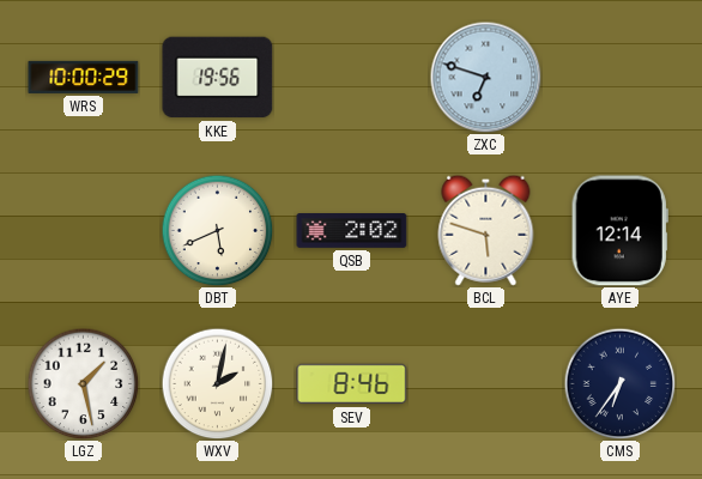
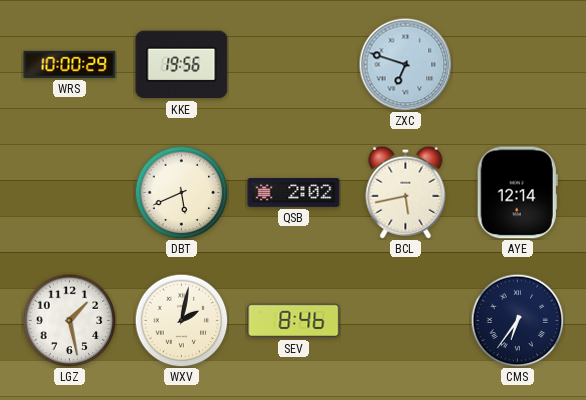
BCL: 5:48 -> 5:43
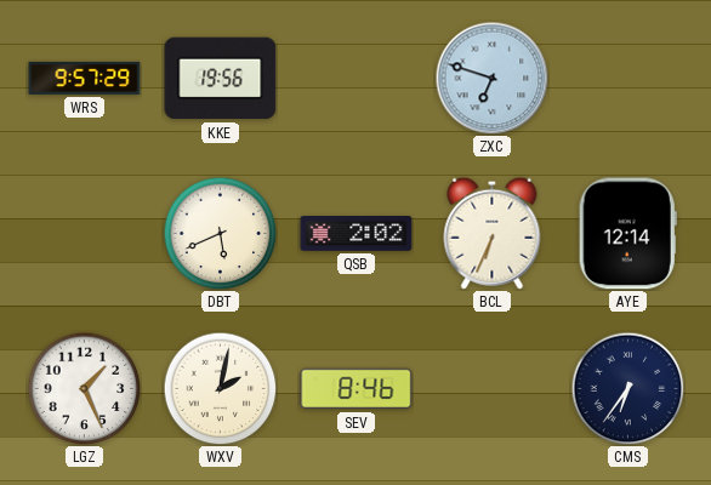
WRS: 10:00 -> 9:57
BCL: 5:43 -> 6:34
LGZ: 1:28 -> 1:26
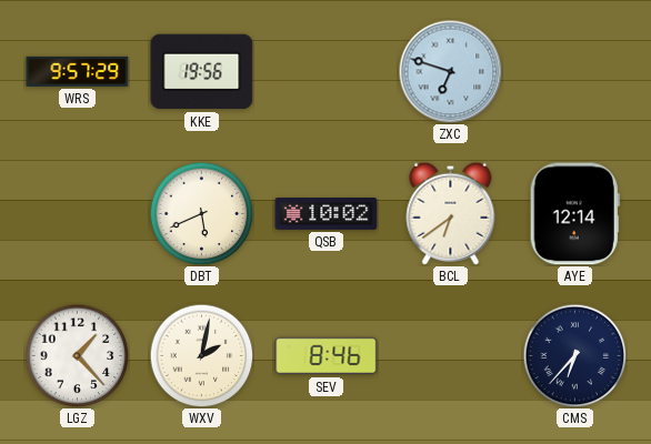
QSB: 2:02 -> 10:02
BCL: 6:34 -> 6:39
LGZ: 1:26 -> 1:23
CMS: 6:36 -> 6:37
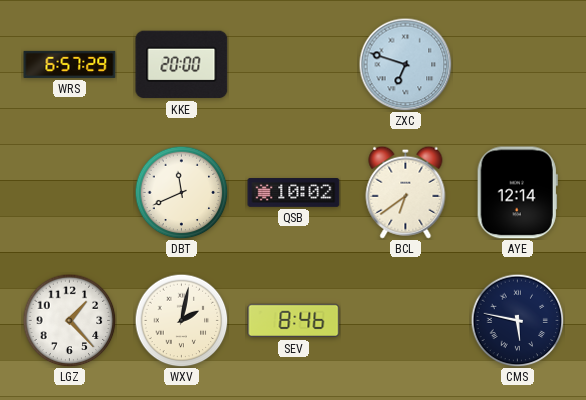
WRS: 9:57 -> 6:57
KKE: 19:56 -> 20:00
DBT: 5:41 -> 11:41
CMS: 6:37 -> 5:47
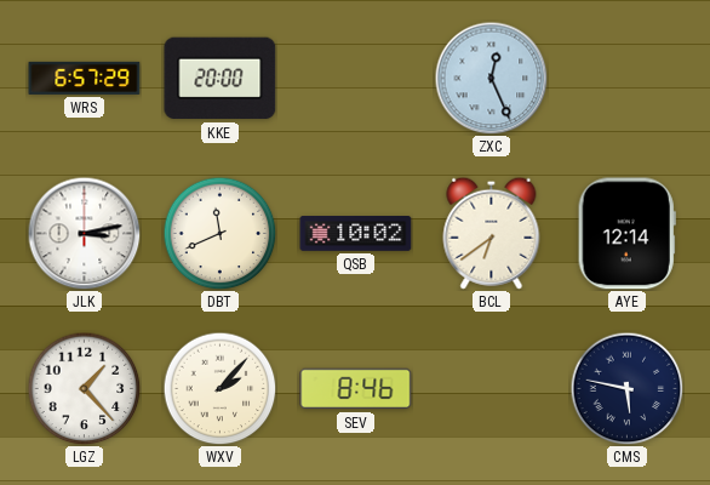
ZXC: 6:48 -> 12:26
JLK: none -> 3:13
WXV: 2:02 -> 2:07
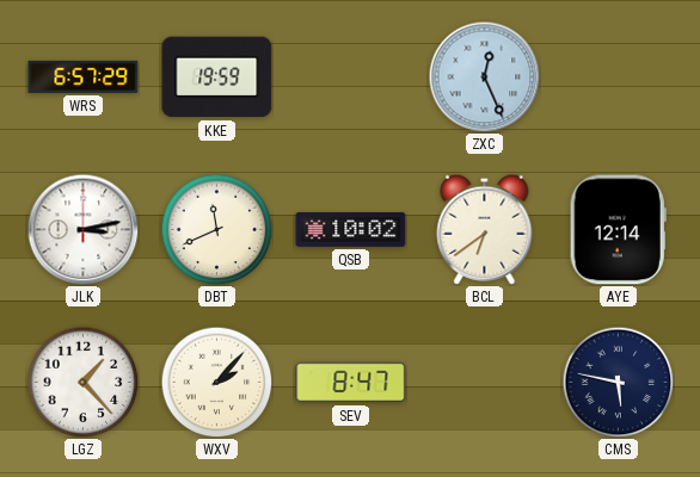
KKE: 20:00 -> 19:59
SEV: 8:46 -> 8:47
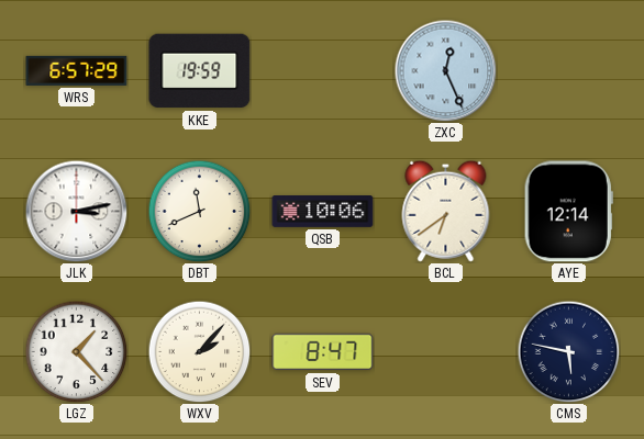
QSB: 10:02 -> 10:06
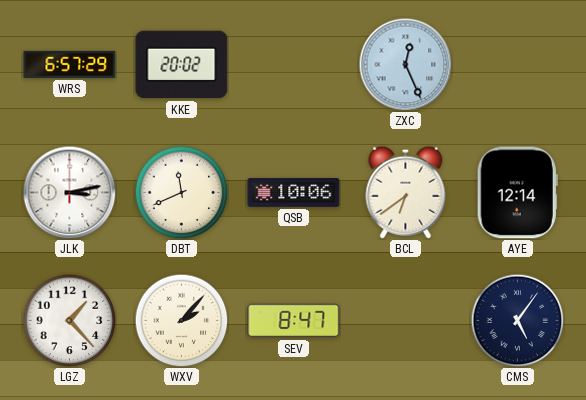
KKE: 19:59 -> 20:02
CMS: 5:47 -> 5:06
